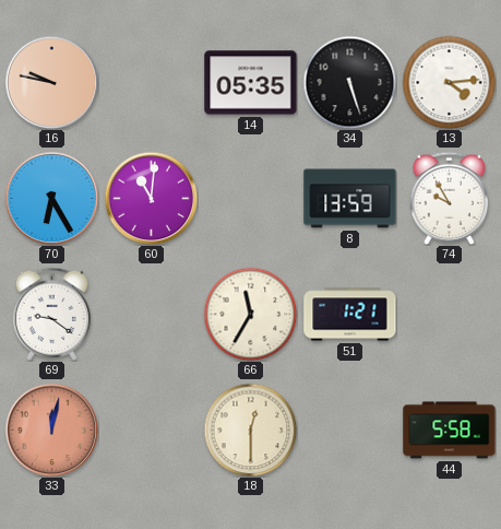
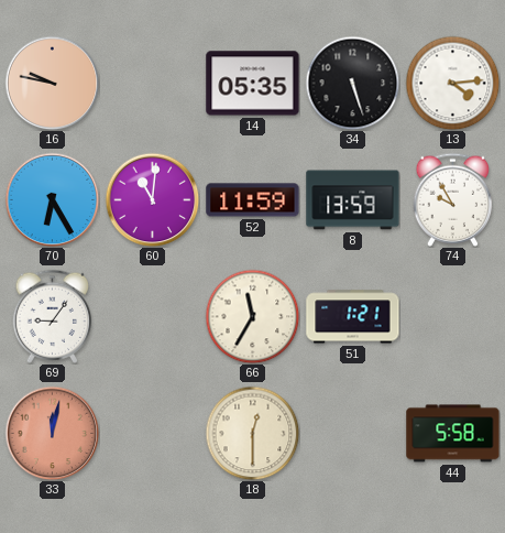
52: none -> 11:59
69: 9:21 -> 9:06
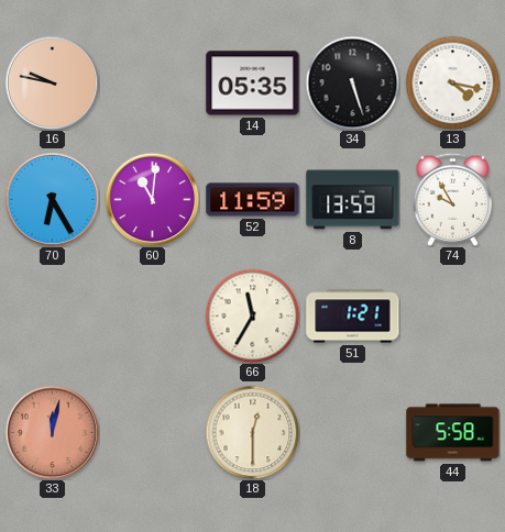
13: 4:14 -> 4:17
69: 9:06 -> none
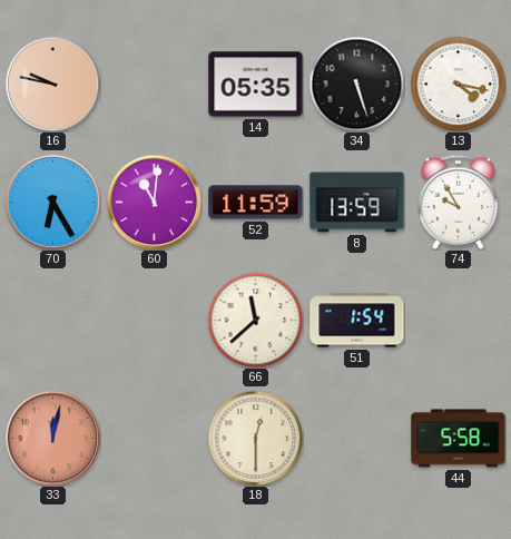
66: 11:35 -> 11:38
51: 1:21 -> 1:54
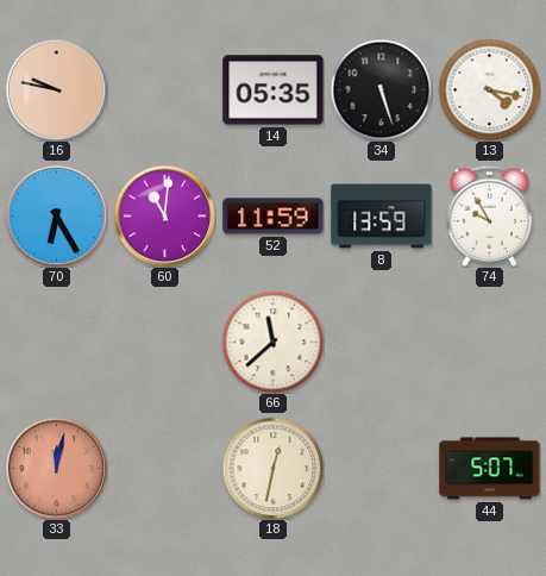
51: 1:54 -> none
18: 12:30 -> 12:32
44: 5:58 -> 5:07
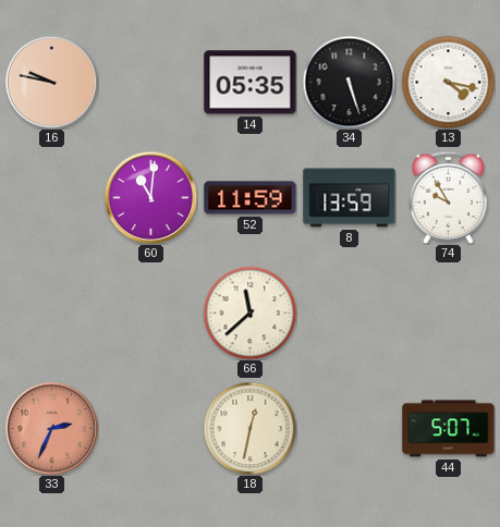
70: 6:25 -> none
33: 12:02 -> 2:34
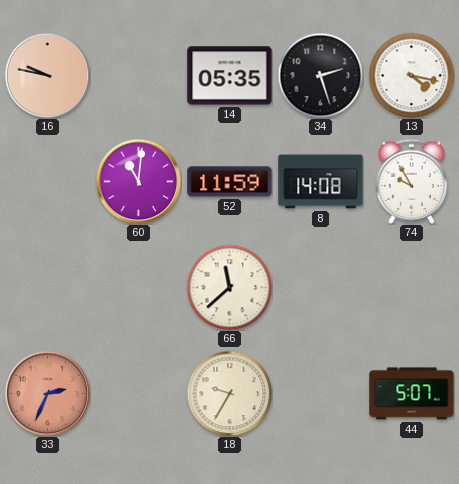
34: 5:27 -> 2:27
8: 13:59 -> 14:08
18: 12:32 -> 9:35
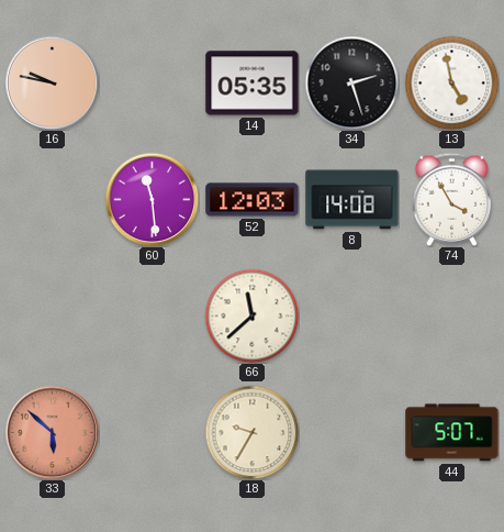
13: 4:17 -> 4:58
60: 11:01 -> 11:29
52: 11:59 -> 12:03
74: 9:55 -> 3:55
33: 2:34 -> 5:52
